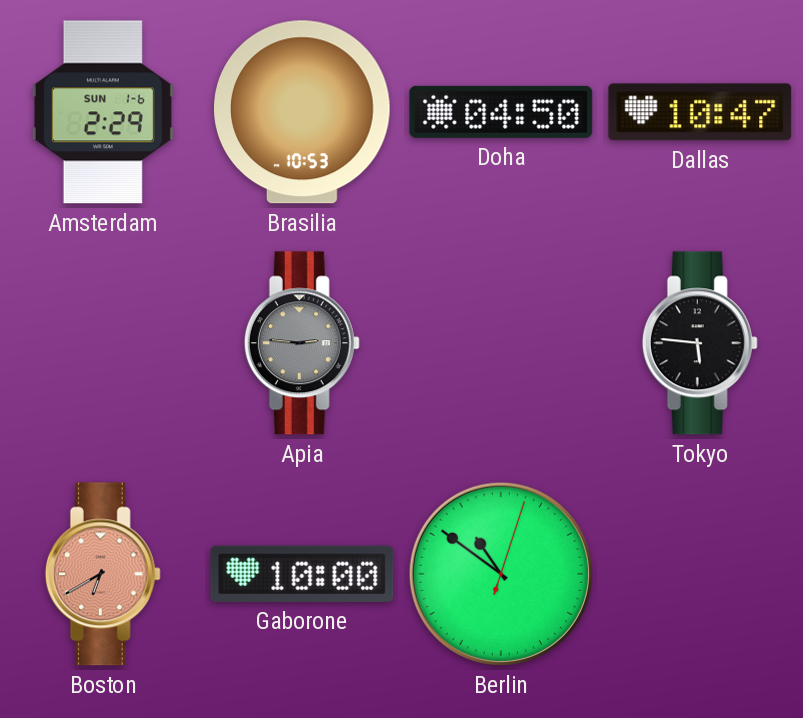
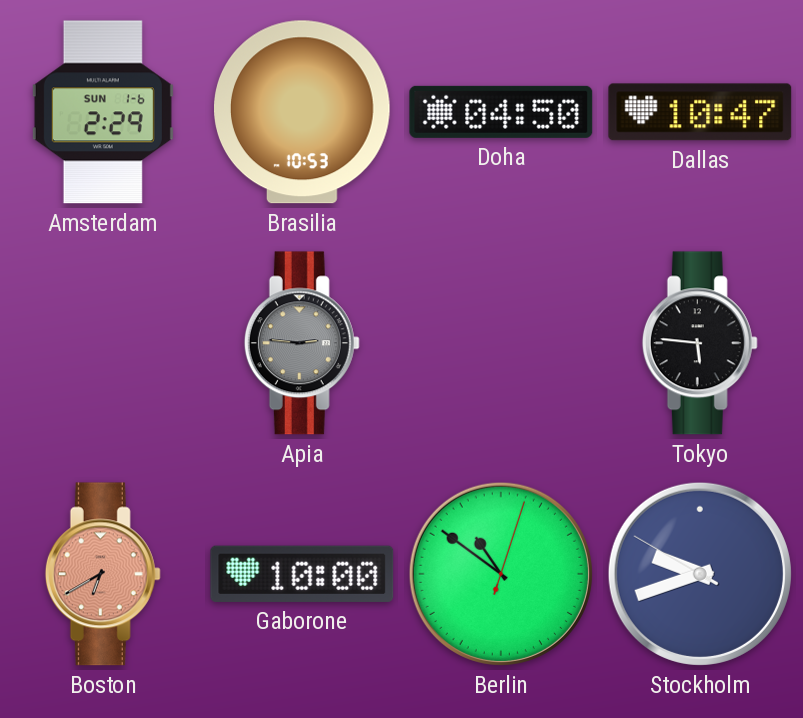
Stockholm: none -> 9:41
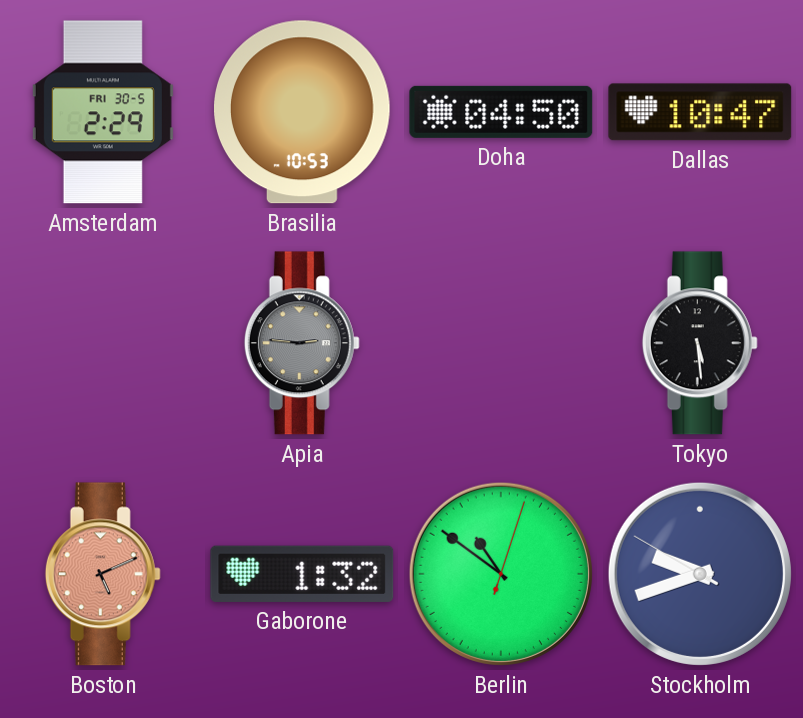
Amsterdam date: SUN 1-6 -> FRI 30-5
Tokyo: 5:46 -> 5:29
Boston: 6:40 -> 5:11
Gaborone: 10:00 -> 1:32
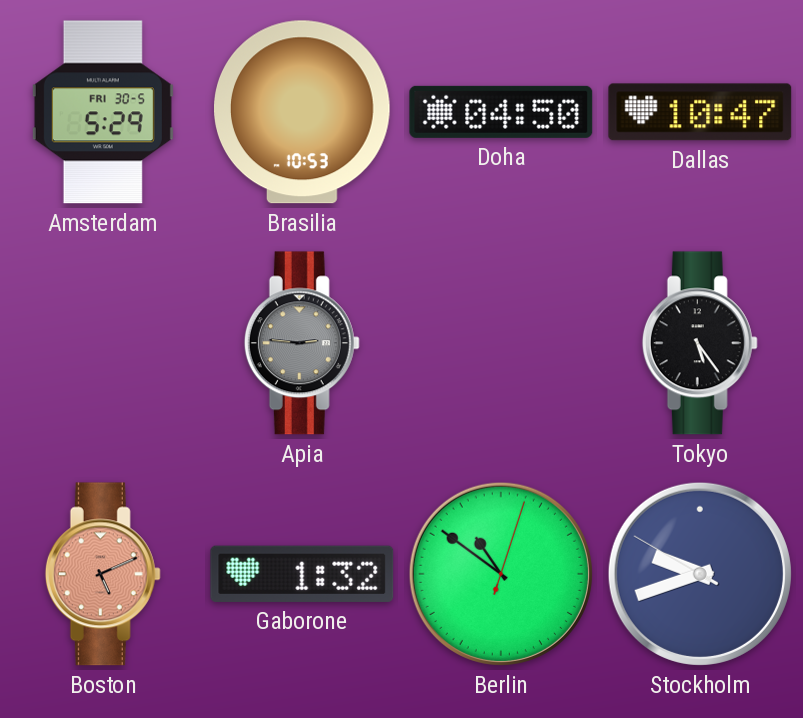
Amsterdam: 2:29 -> 5:29
Tokyo: 5:29 -> 5:24
